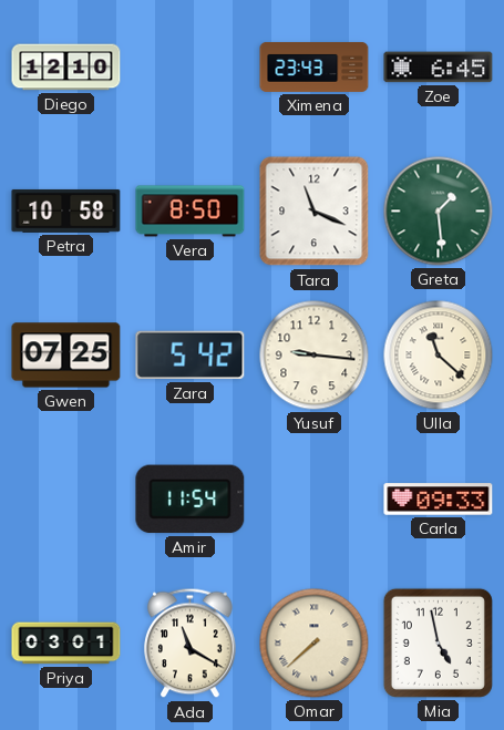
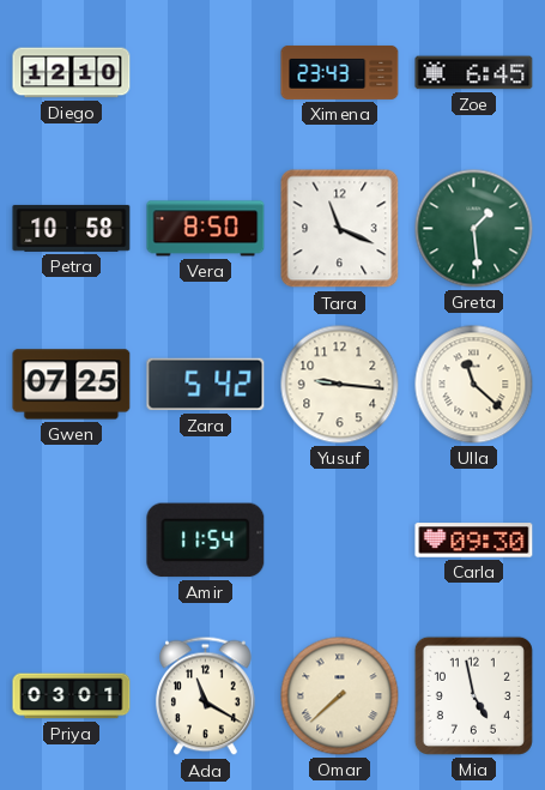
Carla: 09:33 -> 09:30
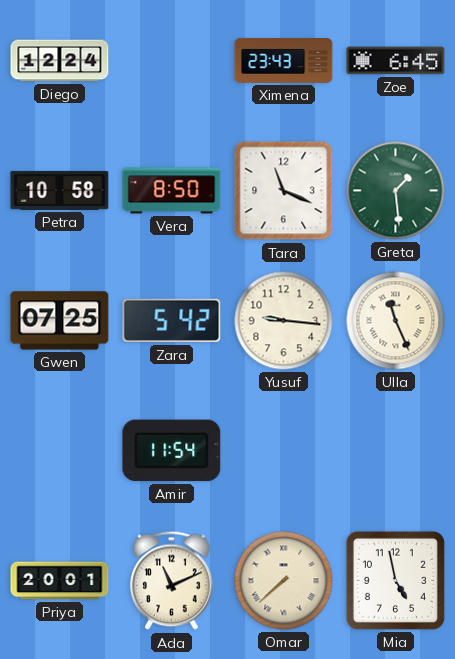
Diego: 12:10 -> 12:24
Ulla: 11:22 -> 11:26
Carla: 09:30 -> none
Priya: 03:01 -> 20:01
Ada: 11:20 -> 11:11
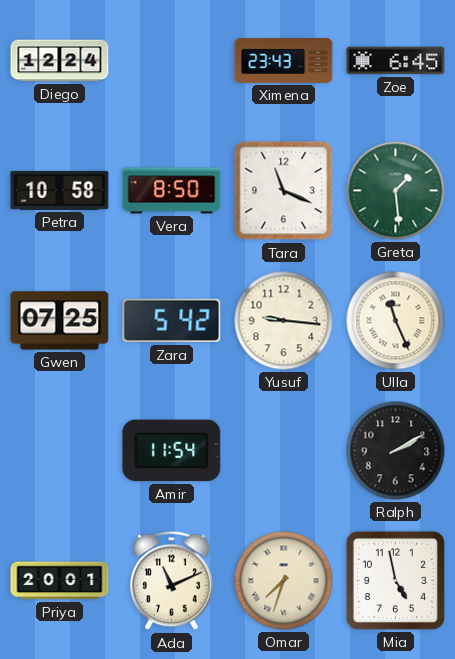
Ralph: none -> 2:10
Omar: 7:38 -> 7:33
